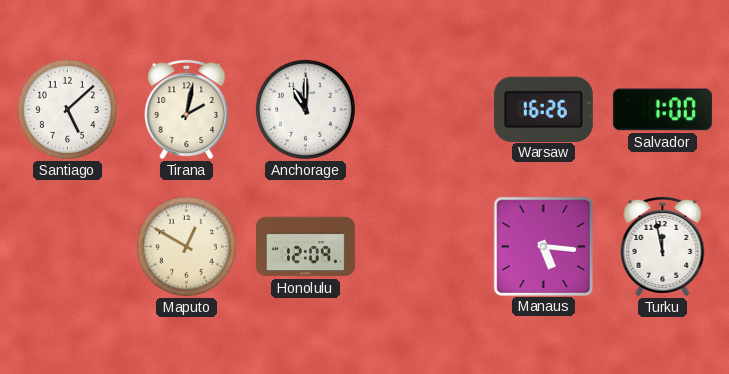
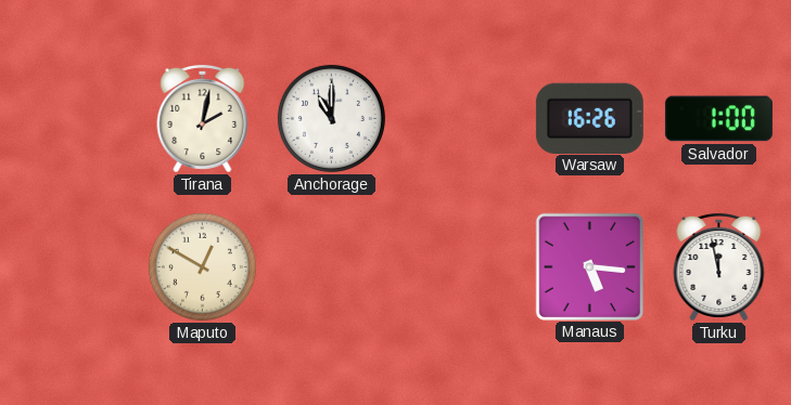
Santiago: 5:08 -> none
Honolulu: 12:09 -> none
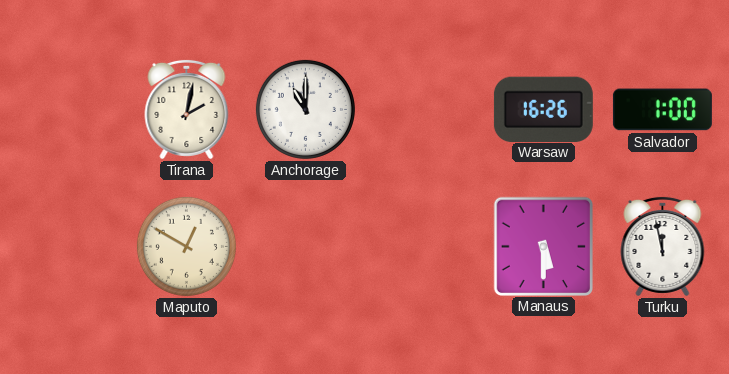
Manaus: 5:16 -> 5:30
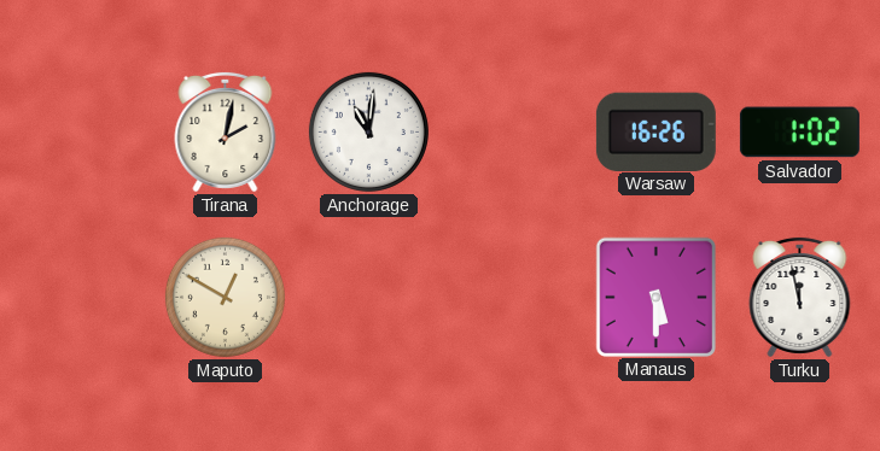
Anchorage: 11:00 -> 11:01
Salvador: 1:00 -> 1:02
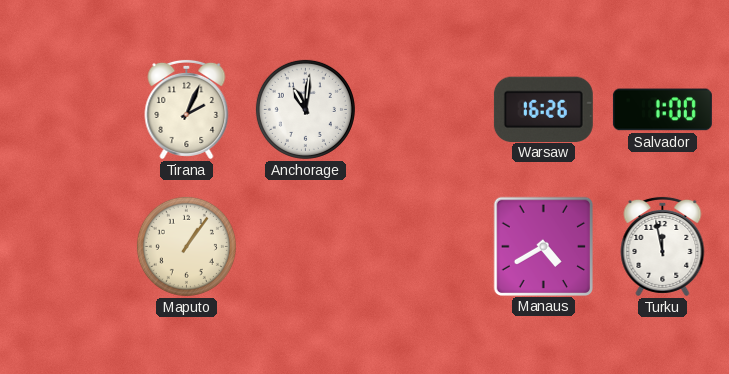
Tirana: 2:02 -> 2:04
Salvador: 1:02 -> 1:00
Maputo: 12:50 -> 1:06
Manaus: 5:30 -> 4:40
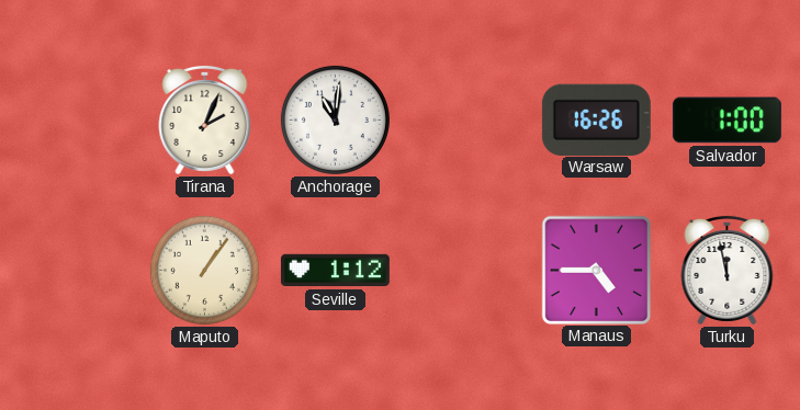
Seville: none -> 1:12
Manaus: 4:40 -> 4:45
